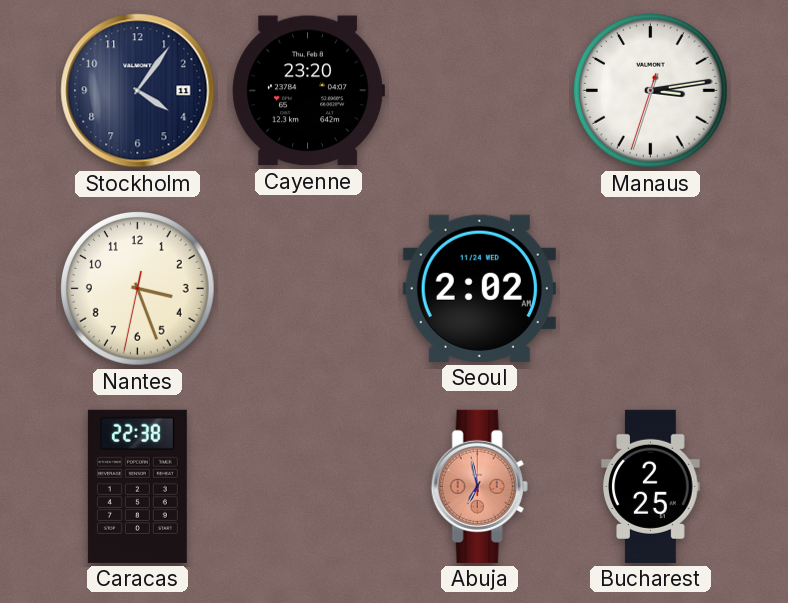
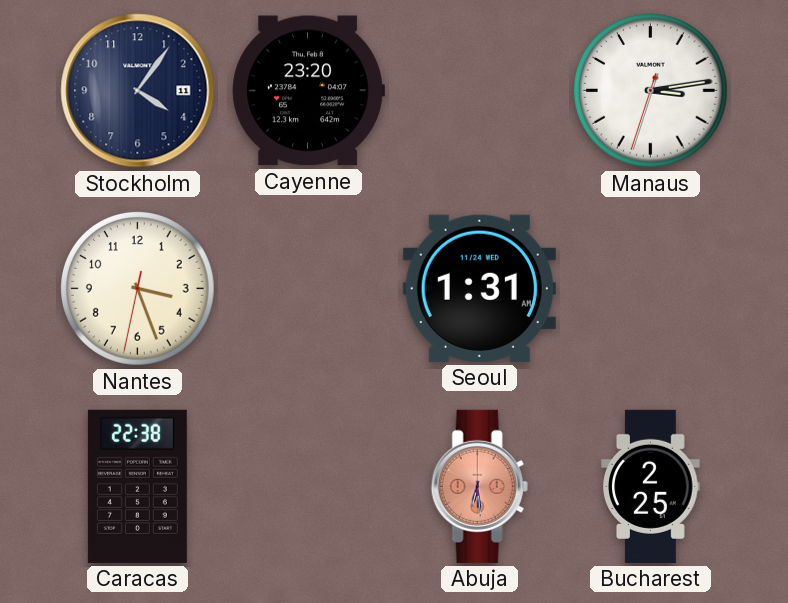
Seoul: 2:02 -> 1:31
Abuja: 6:58 -> 6:29
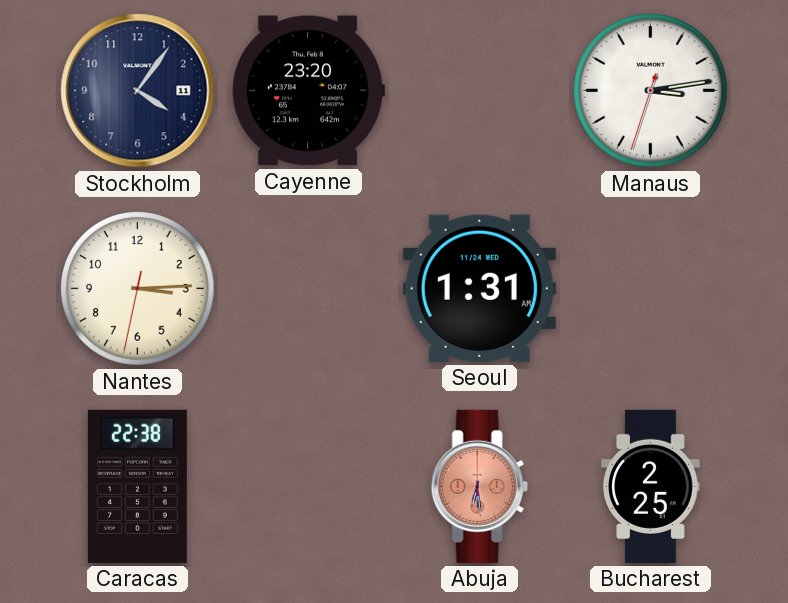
Nantes: 3:26 -> 3:14
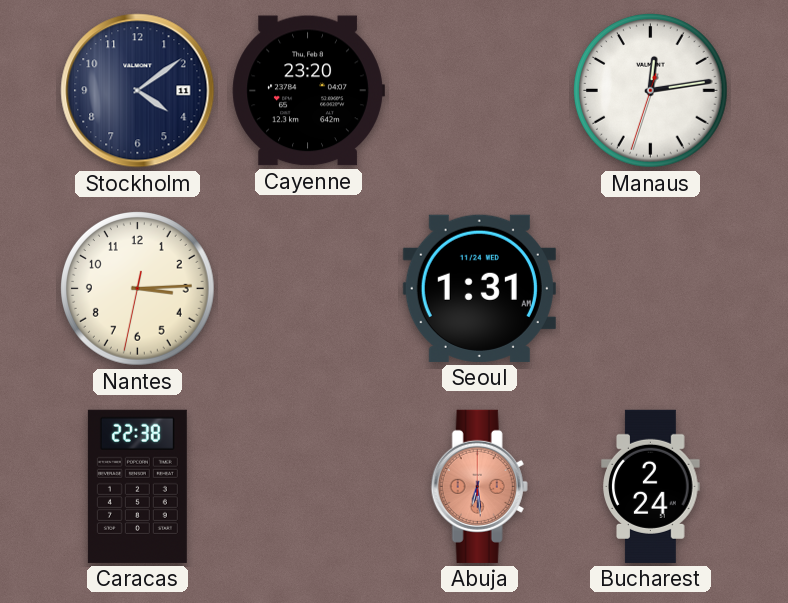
Stockholm: 4:06 -> 4:09
Manaus: 3:13 -> 12:13
Bucharest: 2:25 -> 2:24
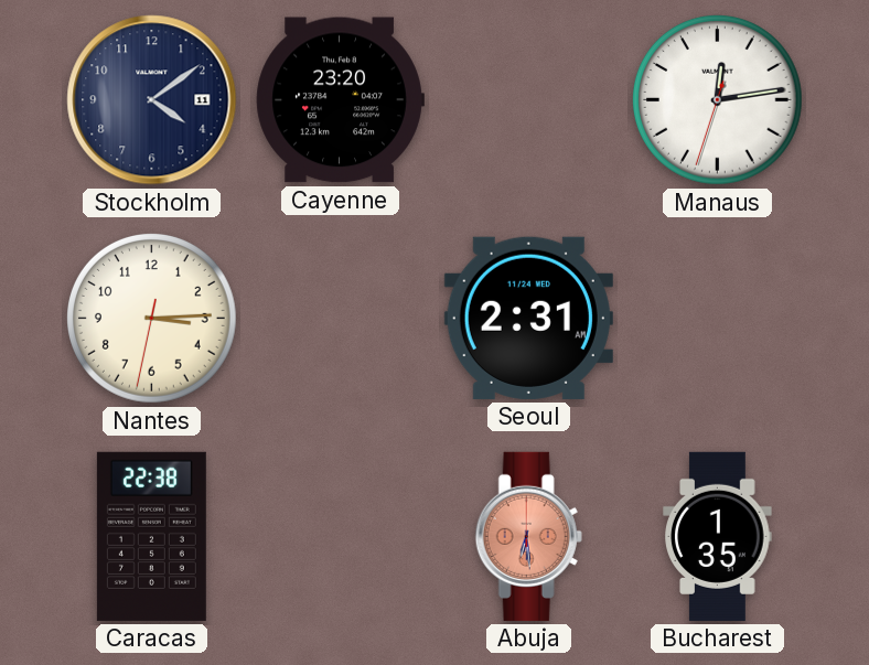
Seoul: 1:31 -> 2:31
Bucharest: 2:24 -> 1:35
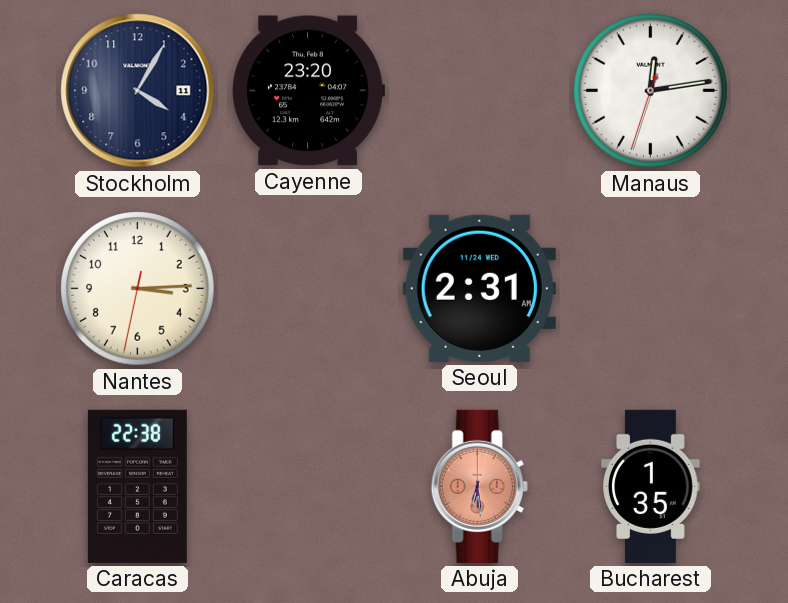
Stockholm: 4:09 -> 4:05
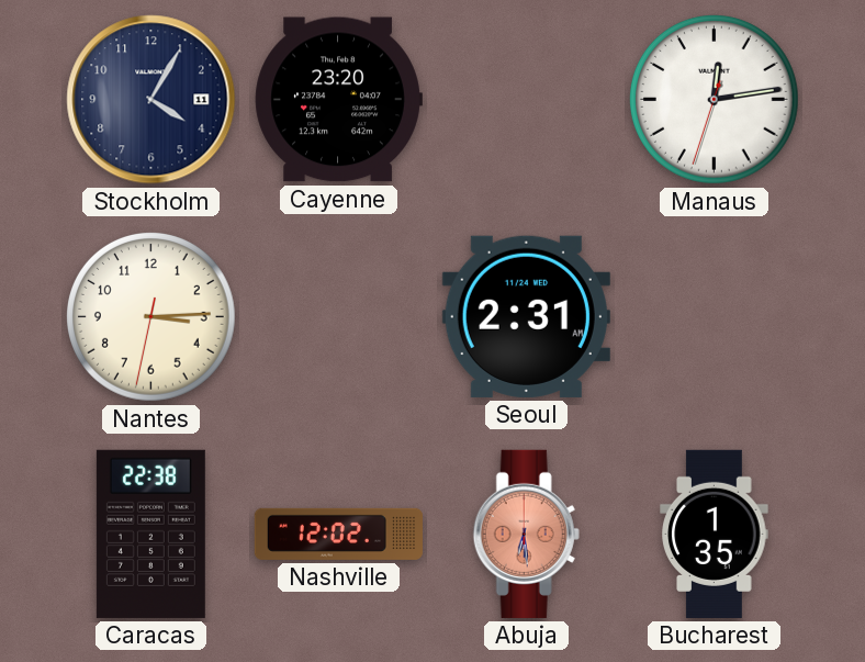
Nashville: none -> 12:02
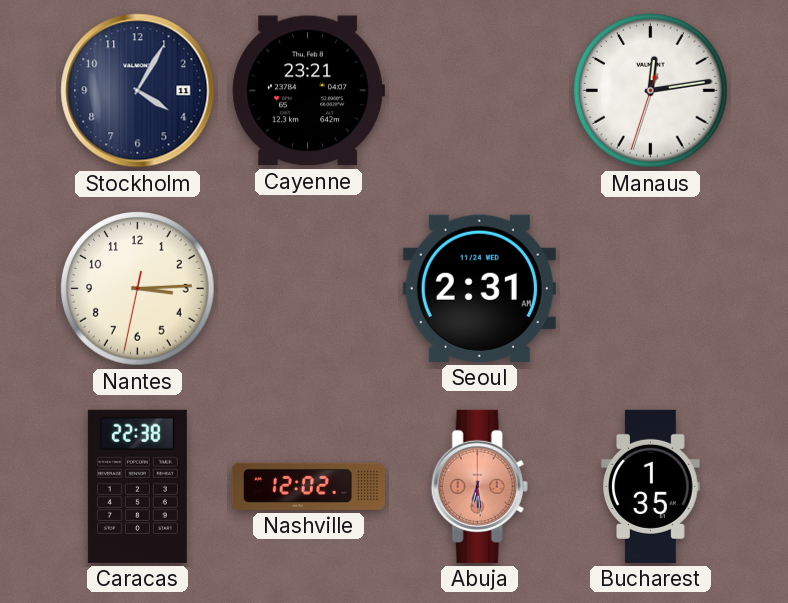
Cayenne: 23:20 -> 23:21
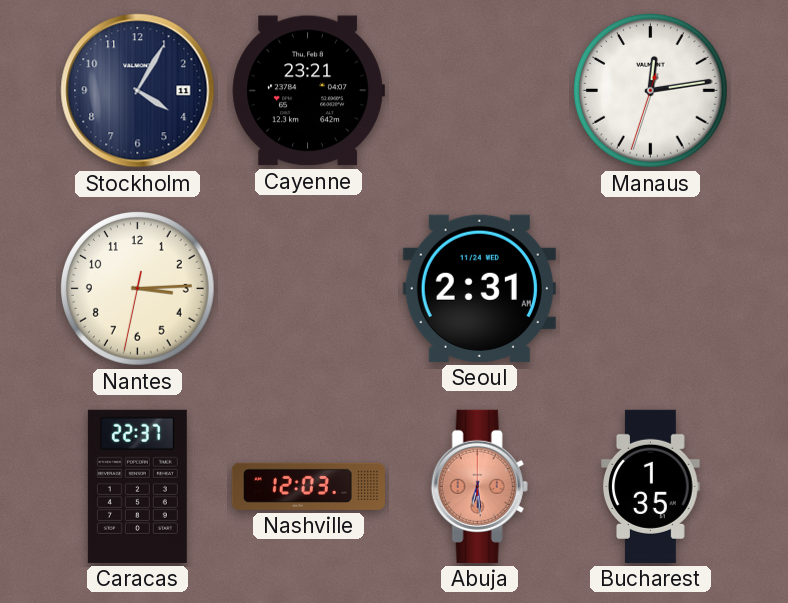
Caracas: 22:38 -> 22:37
Nashville: 12:02 -> 12:03
